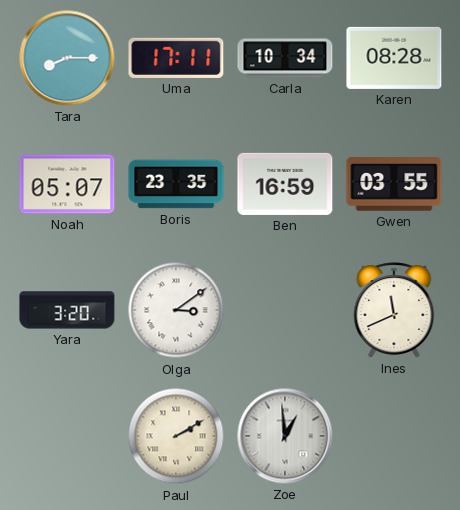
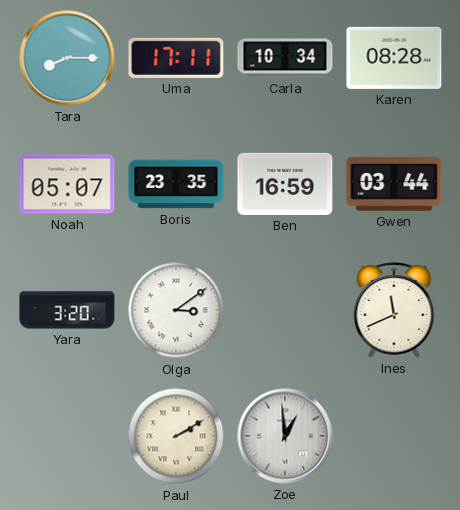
Gwen: 03:55 -> 03:44
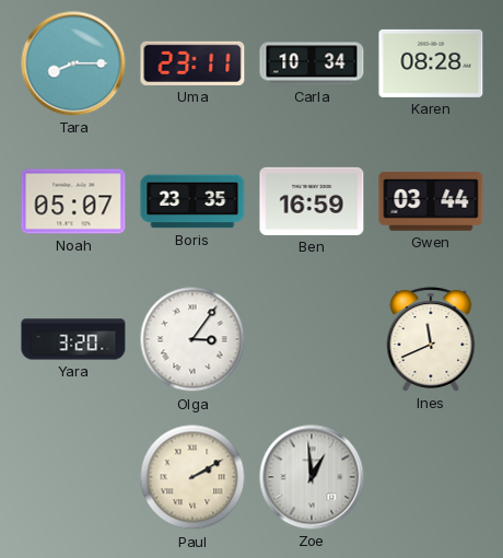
Uma: 17:11 -> 23:11
Olga: 3:09 -> 3:06
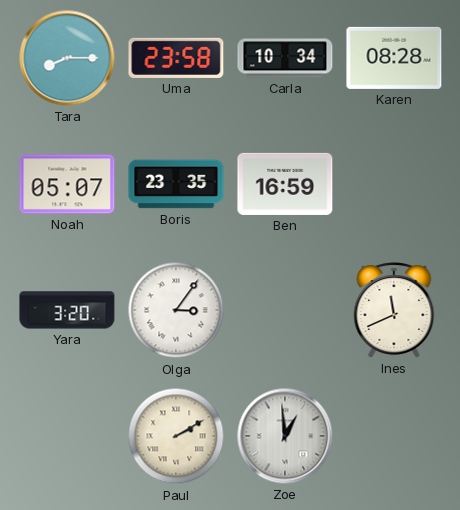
Uma: 23:11 -> 23:58
Gwen: 03:44 -> none
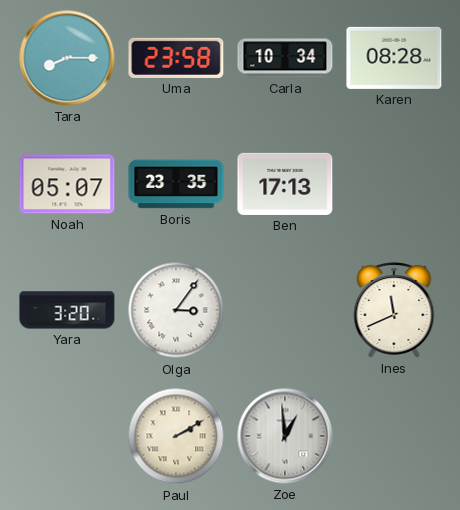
Ben: 16:59 -> 17:13
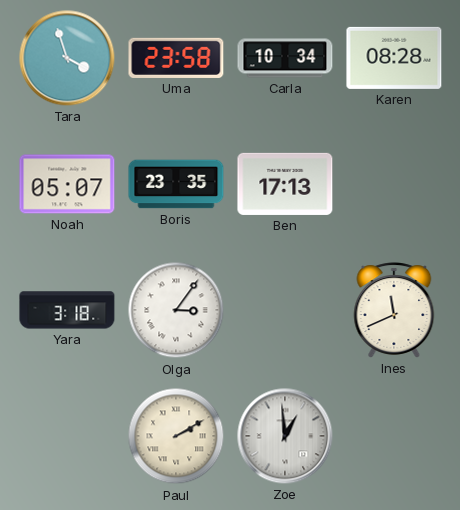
Tara: 8:15 -> 3:57
Yara: 3:20 -> 3:18
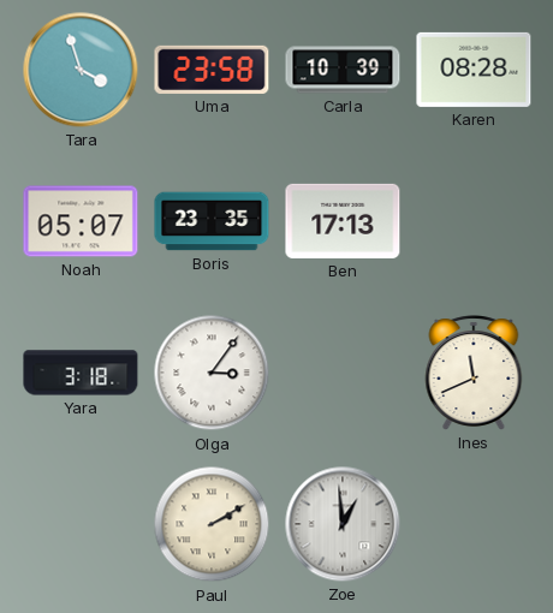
Carla: 10:34 -> 10:39
